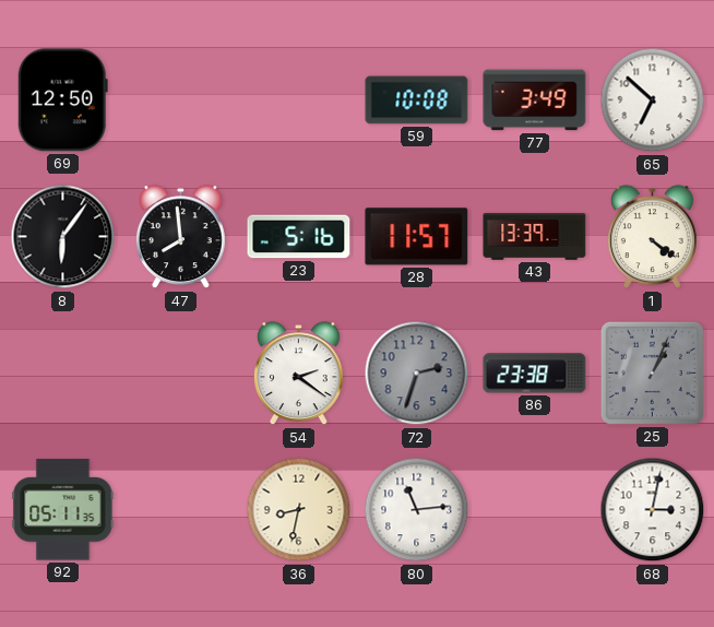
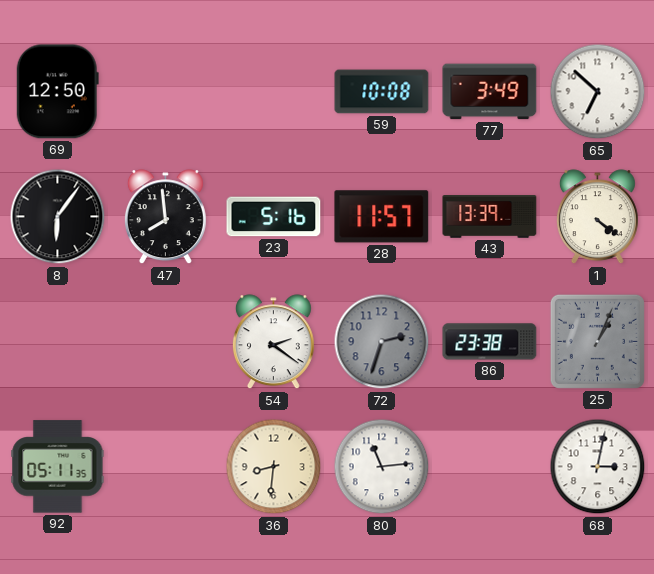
36: 8:32 -> 8:31
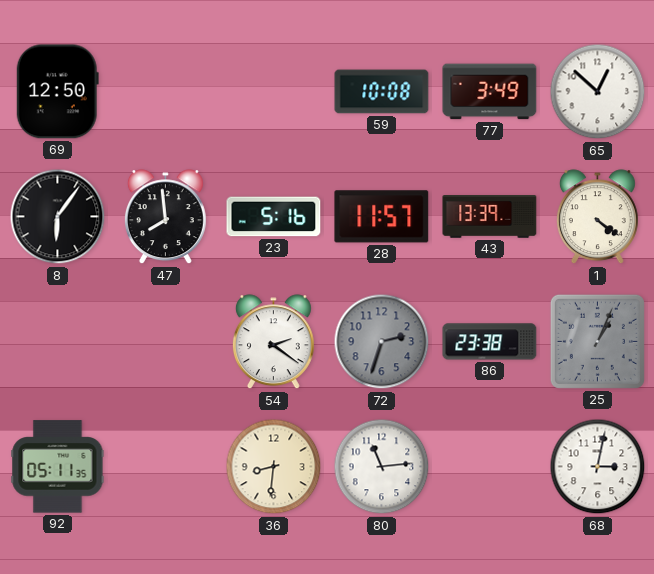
65: 6:52 -> 12:52
